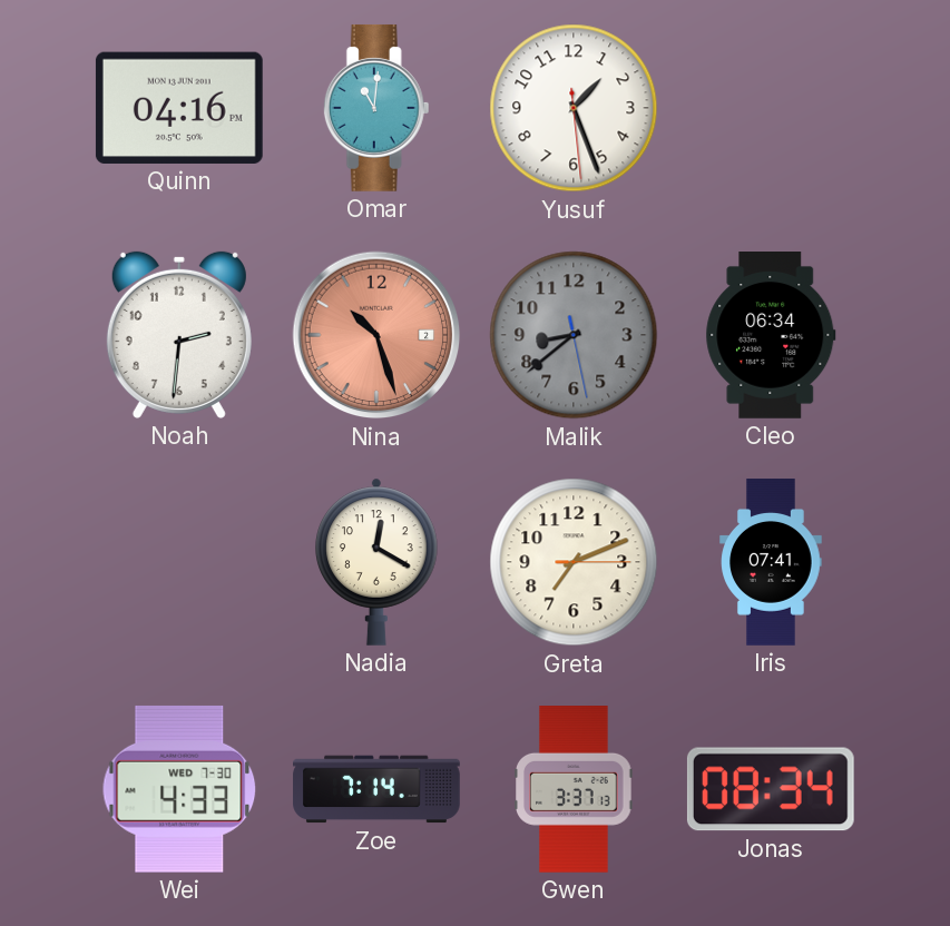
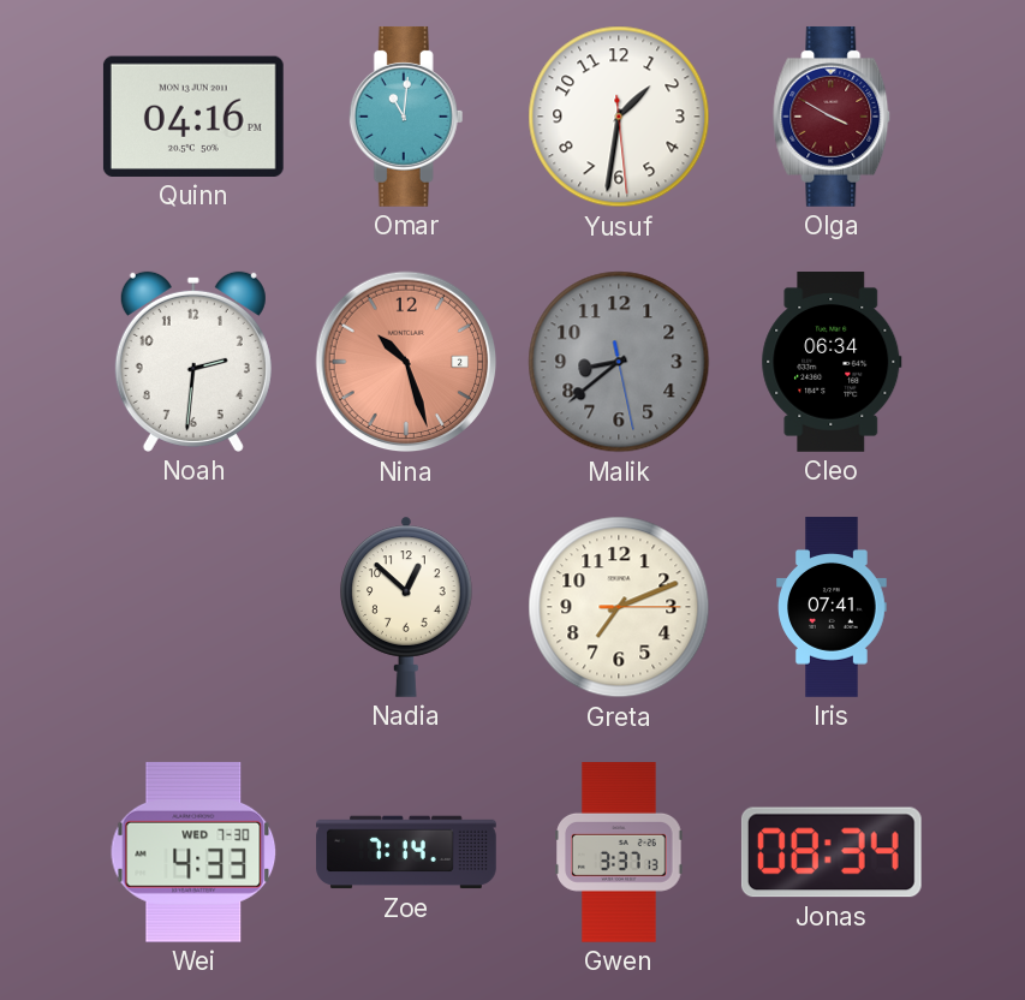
Yusuf: 1:26 -> 1:31
Olga: none -> 3:50
Nadia: 12:20 -> 12:52
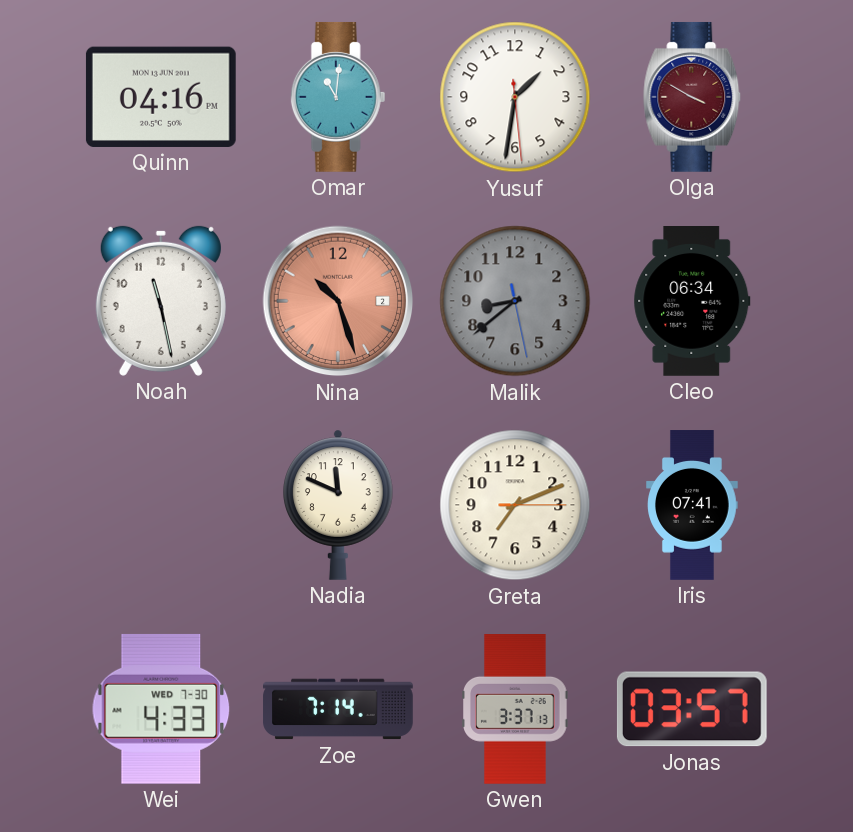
Noah: 2:31 -> 11:28
Nadia: 12:52 -> 11:49
Jonas: 08:34 -> 03:57
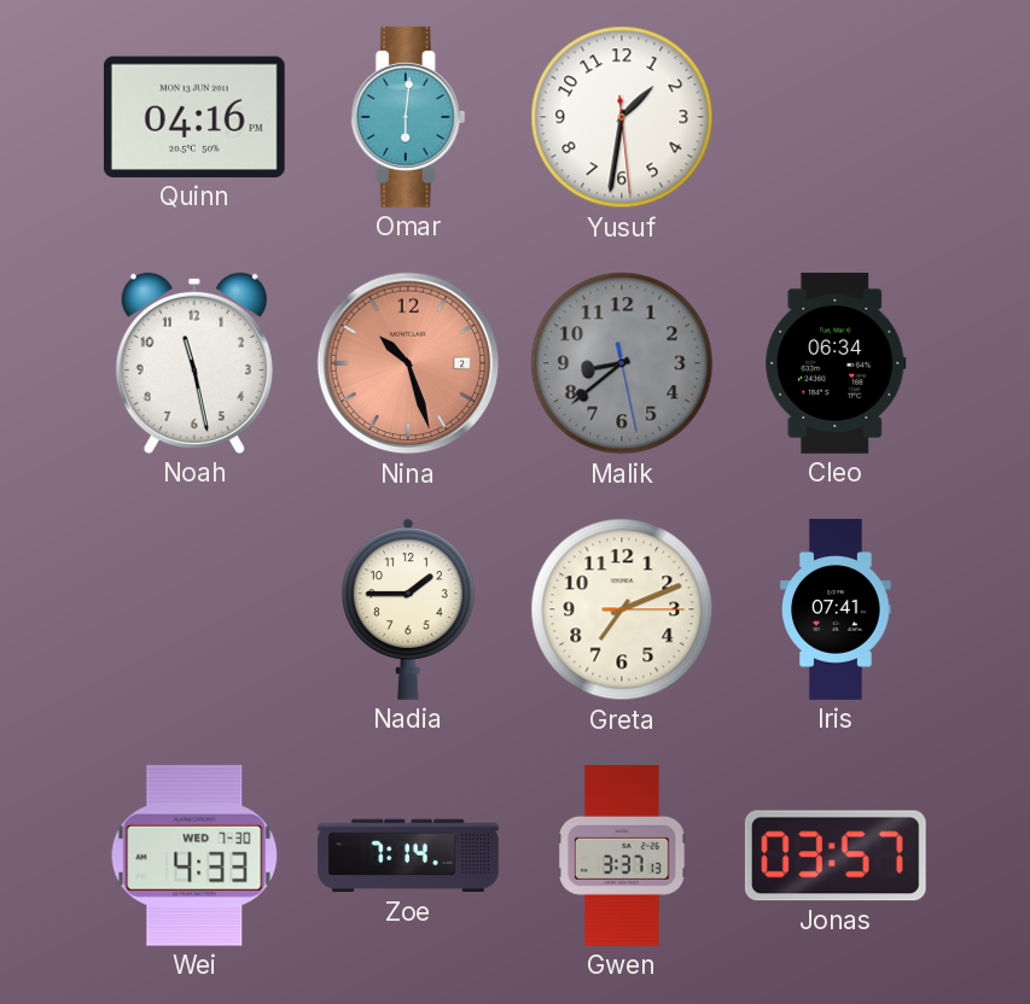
Omar: 11:01 -> 6:01
Olga: 3:50 -> none
Nadia: 11:49 -> 1:45
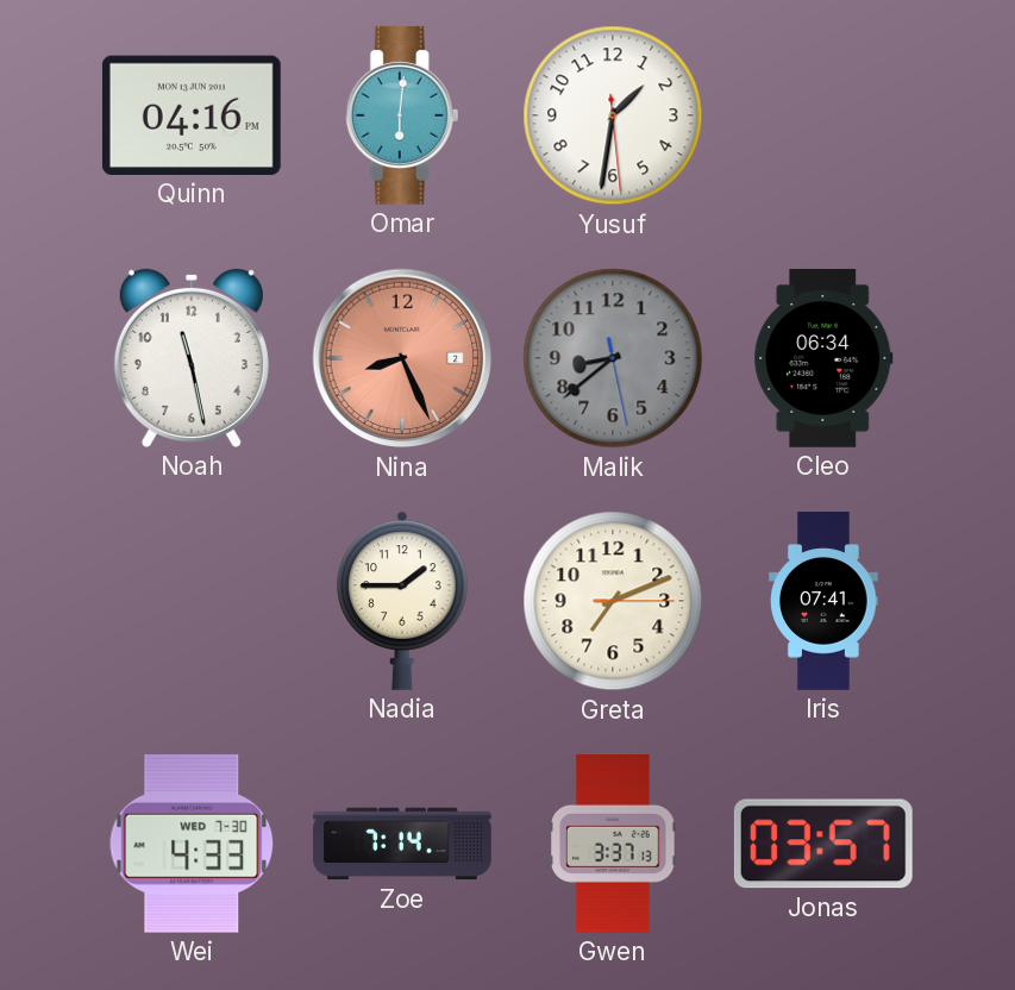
Nina: 10:27 -> 8:26
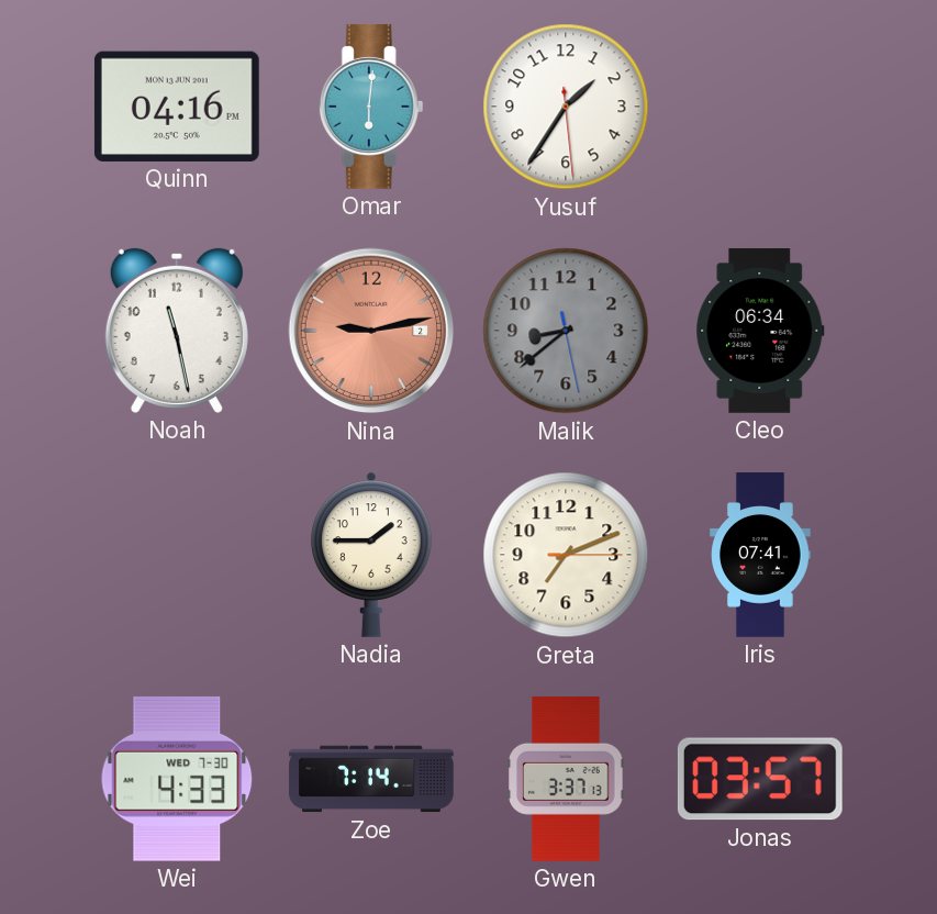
Yusuf: 1:31 -> 1:35
Nina: 8:26 -> 9:13
